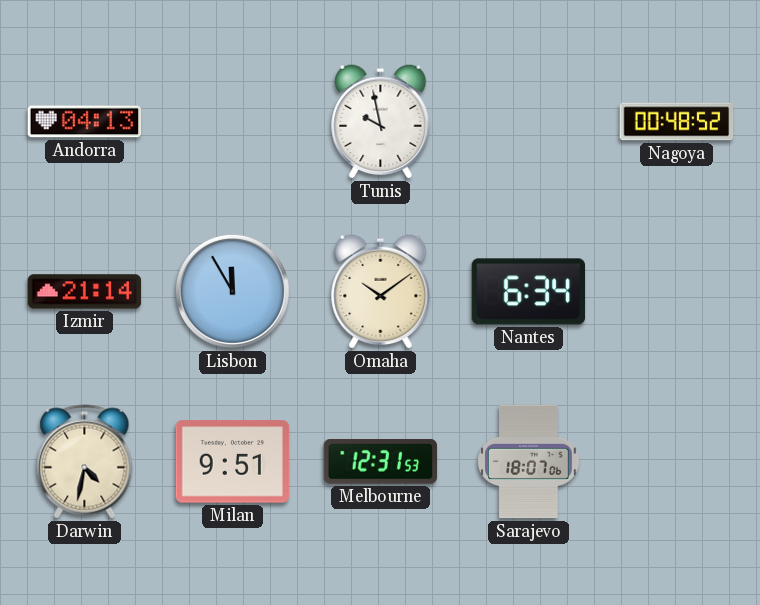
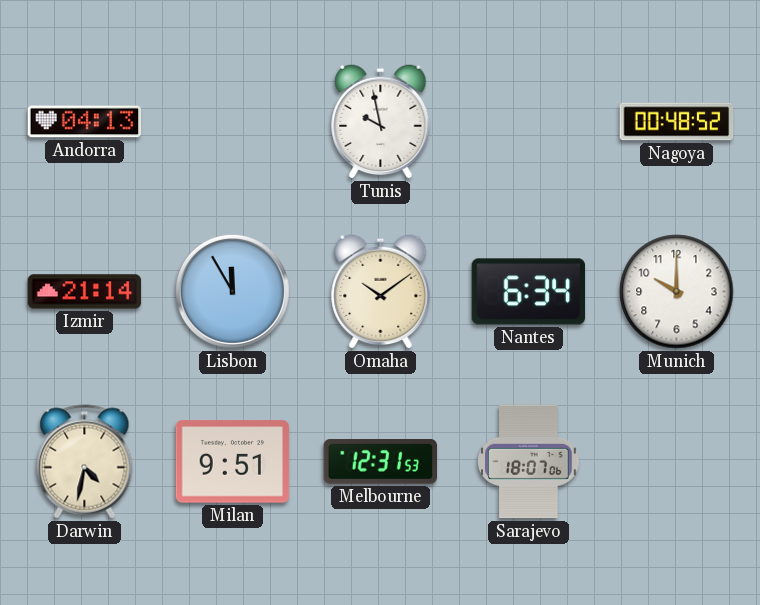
Munich: none -> 10:00
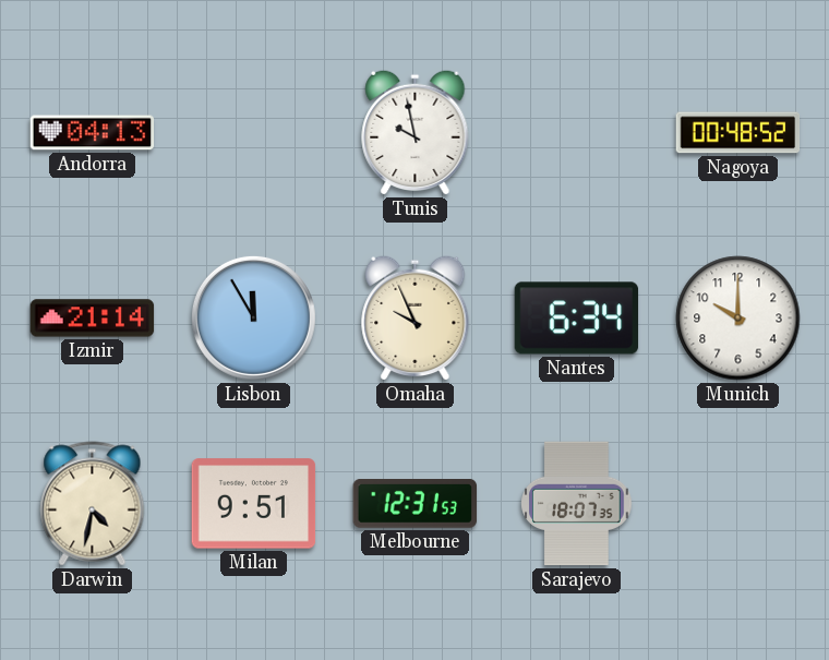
Omaha: 10:09 -> 9:56
Sarajevo: 18:07:06 -> 18:07:35
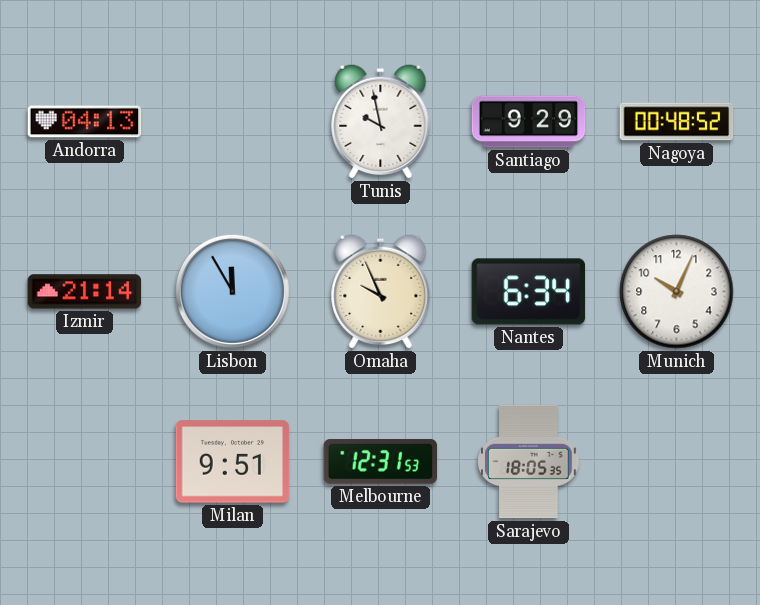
Santiago: none -> 9:29
Munich: 10:00 -> 10:04
Darwin: 4:32 -> none
Sarajevo: 18:07 -> 18:05
